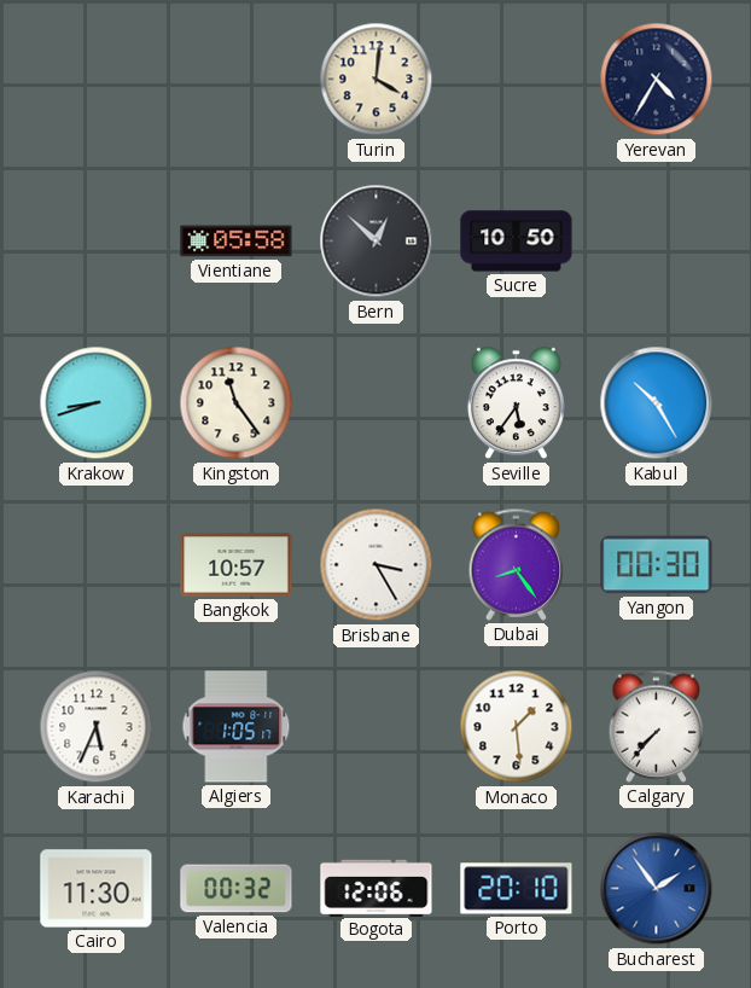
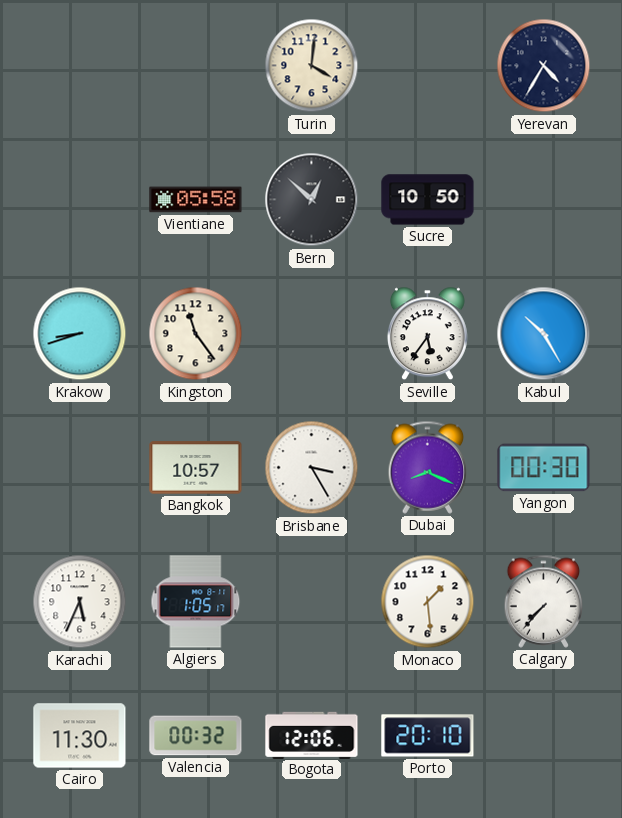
Dubai: 8:24 -> 8:19
Bucharest: 1:54 -> none
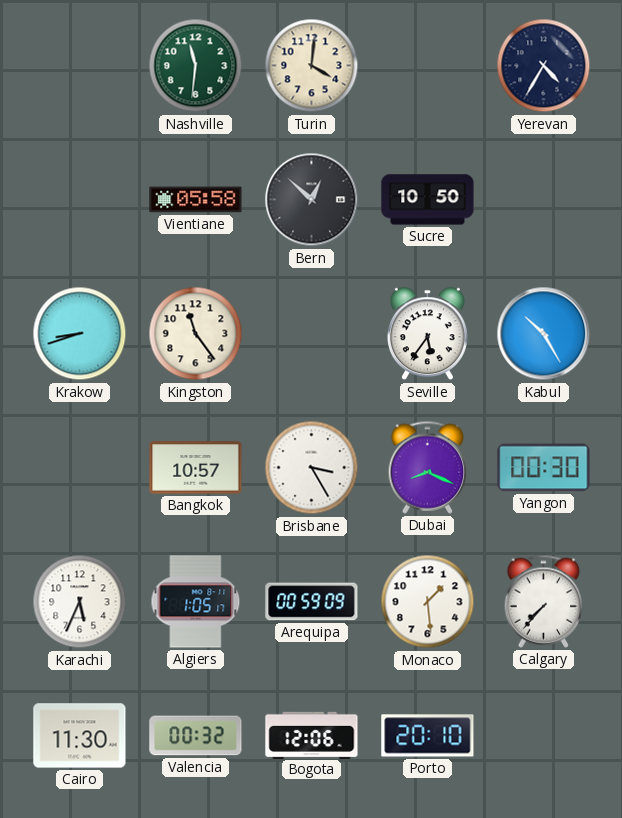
Nashville: none -> 11:31
Arequipa: none -> 00:59
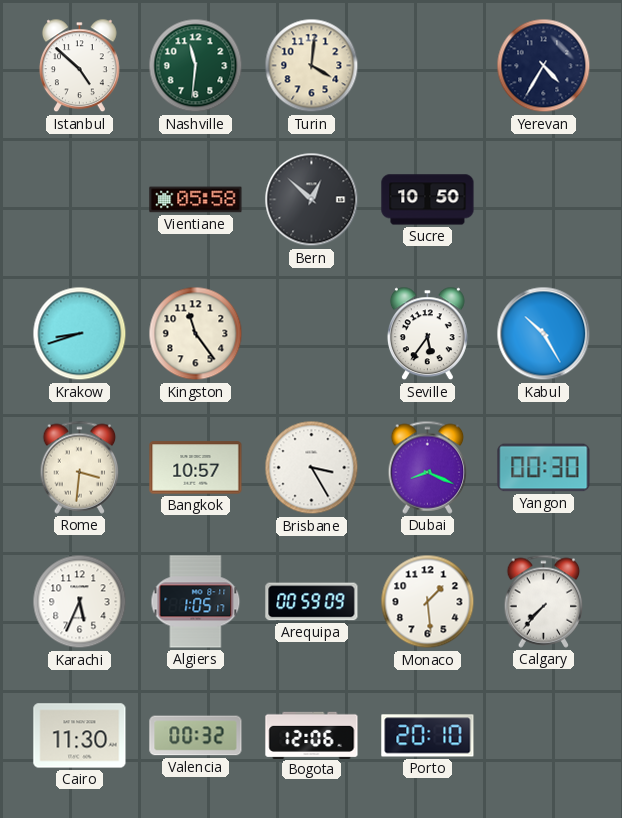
Istanbul: none -> 4:52
Rome: none -> 3:31
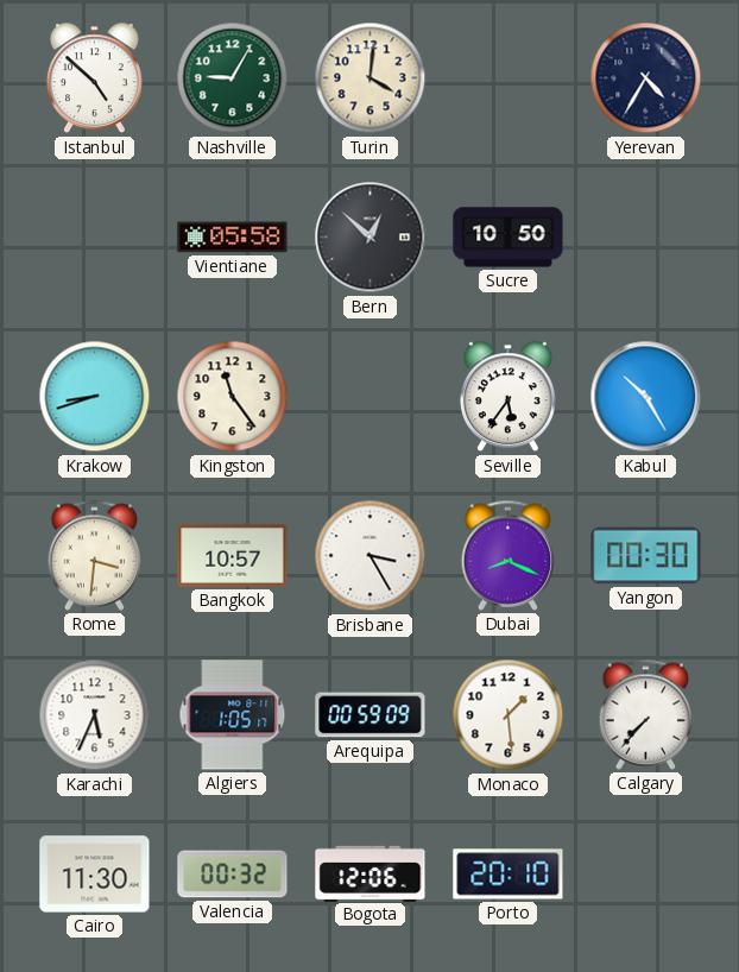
Nashville: 11:31 -> 9:05
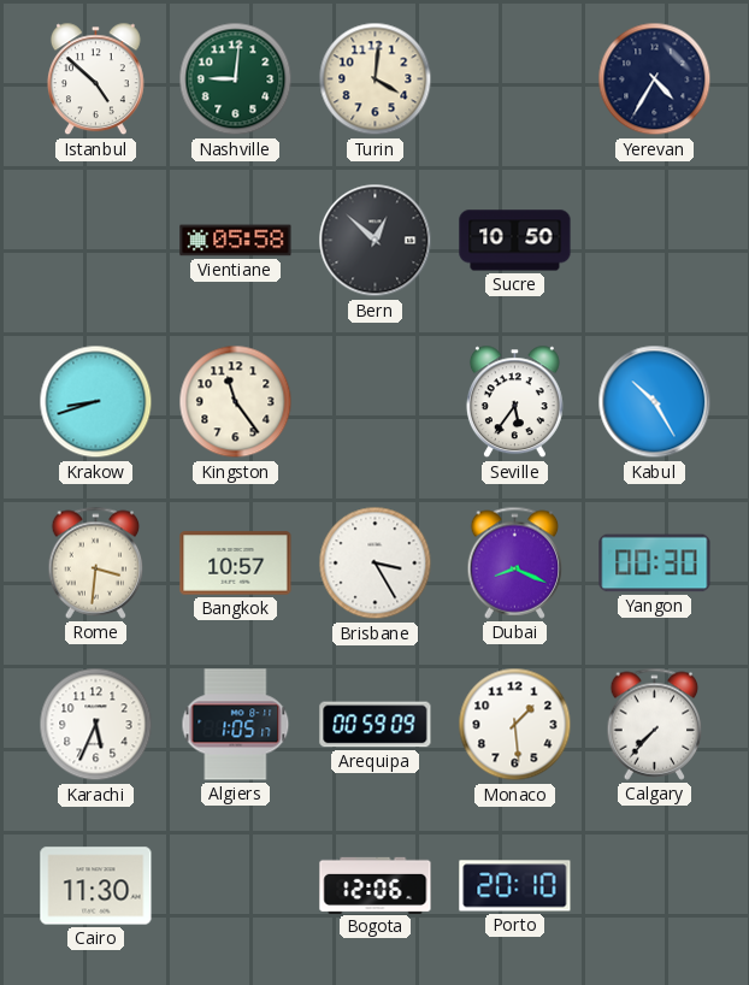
Nashville: 9:05 -> 9:01
Valencia: 00:32 -> none
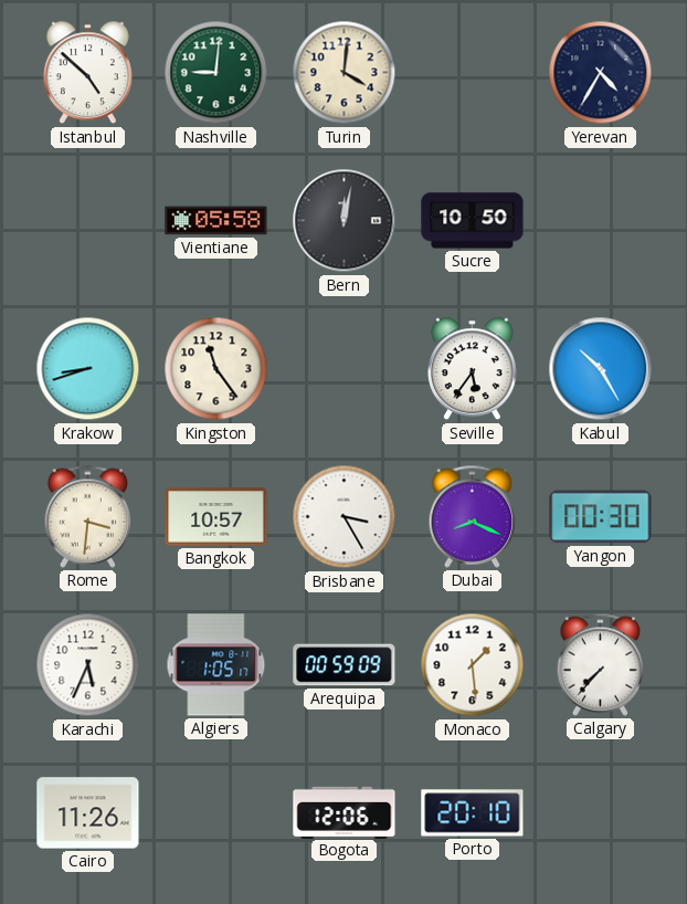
Bern: 12:52 -> 12:02
Cairo: 11:30 -> 11:26
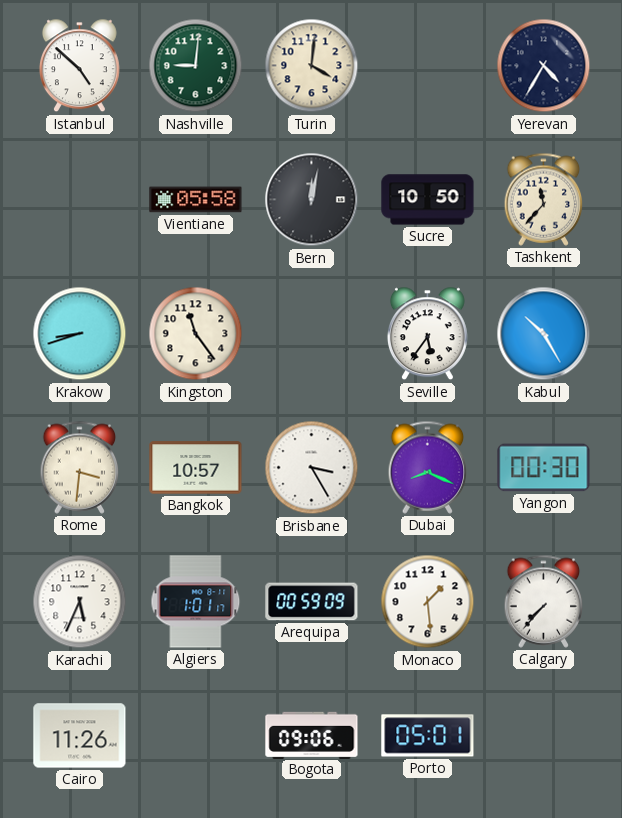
Tashkent: none -> 11:37
Algiers: 1:05 -> 1:01
Bogota: 12:06 -> 09:06
Porto: 20:10 -> 05:01
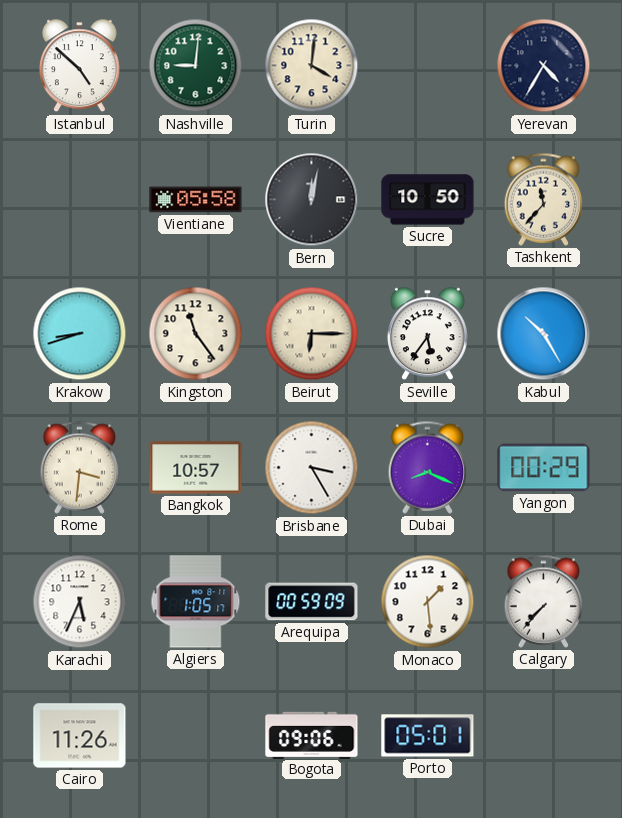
Beirut: none -> 6:15
Yangon: 00:30 -> 00:29
Algiers: 1:01 -> 1:05
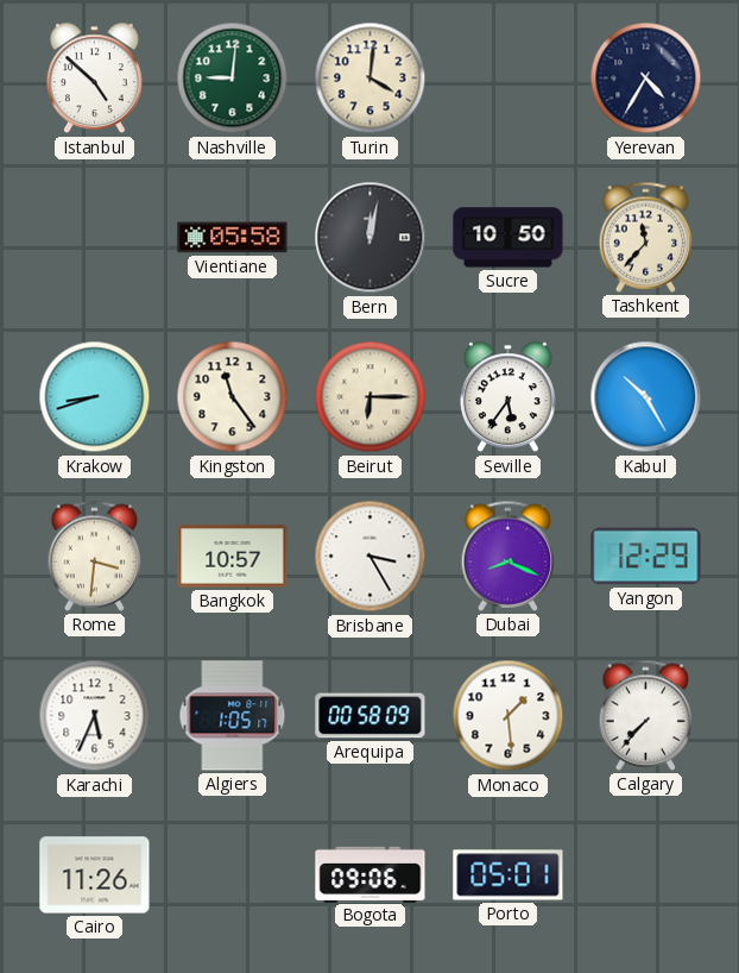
Yangon: 00:29 -> 12:29
Arequipa: 00:59 -> 00:58
